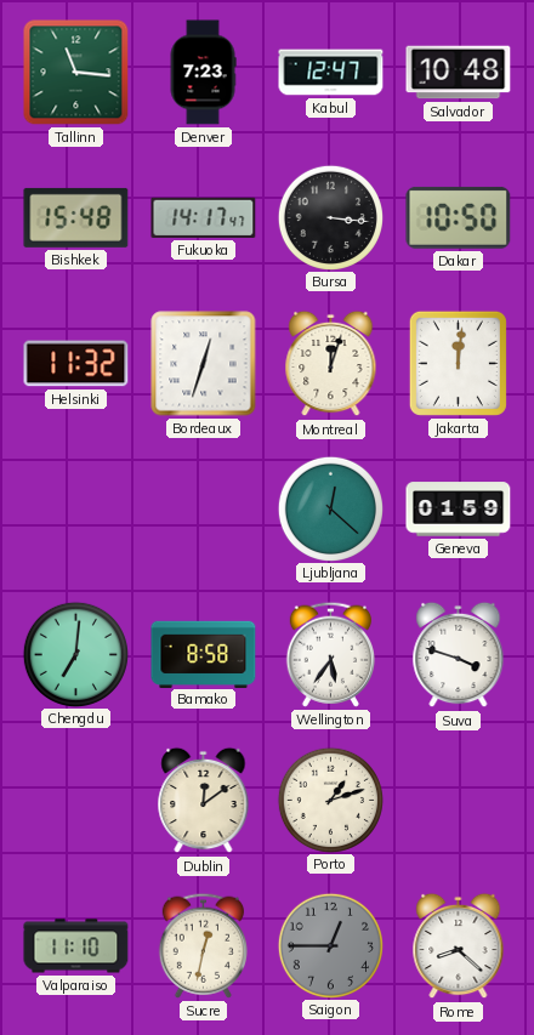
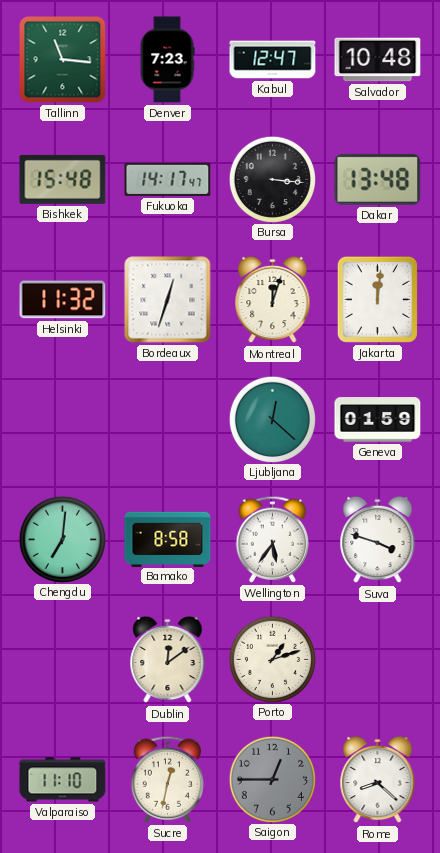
Dakar: 10:50 -> 13:48
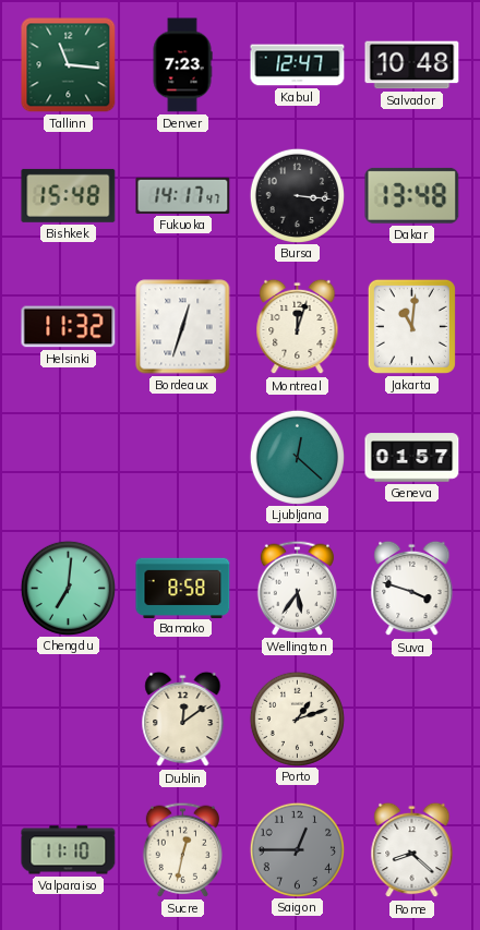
Jakarta: 12:01 -> 11:01
Geneva: 01:59 -> 01:57
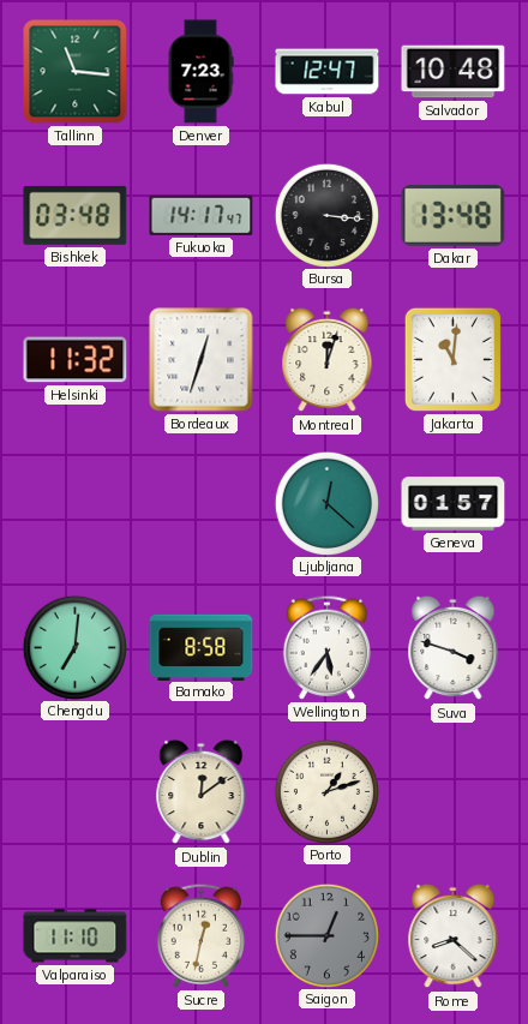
Bishkek: 15:48 -> 03:48
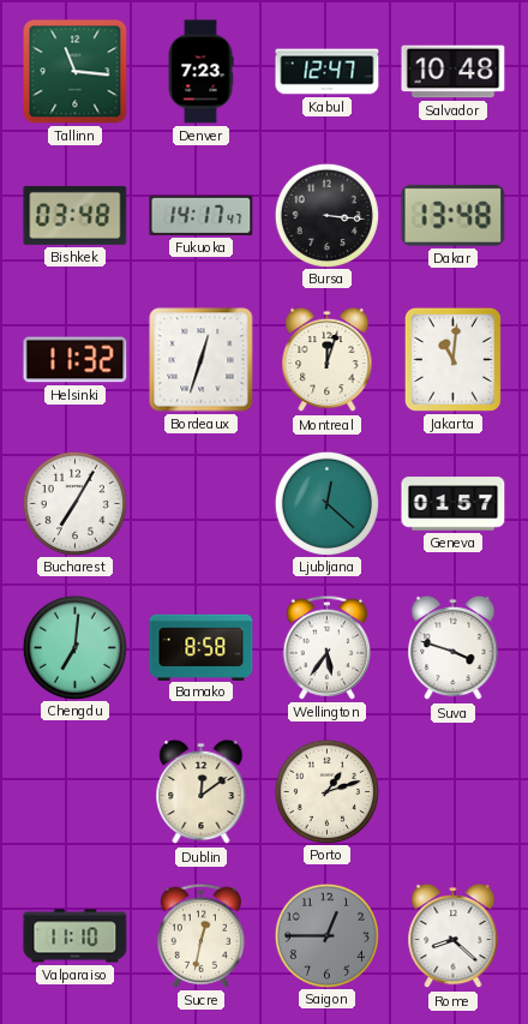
Bucharest: none -> 7:05
